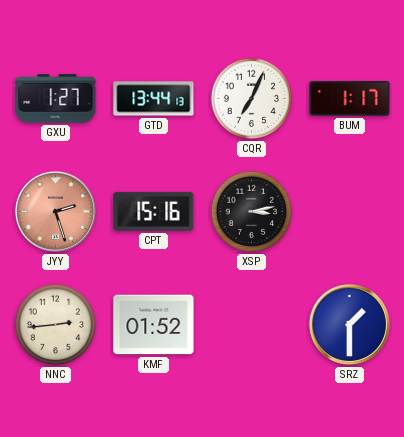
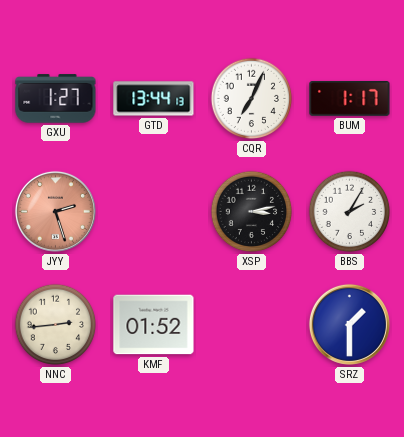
CPT: 15:16 -> none
BBS: none -> 2:05
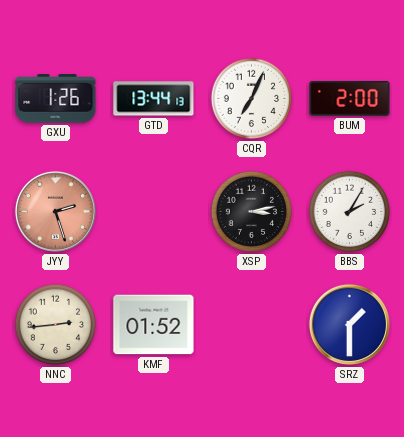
GXU: 1:27 -> 1:26
BUM: 1:17 -> 2:00
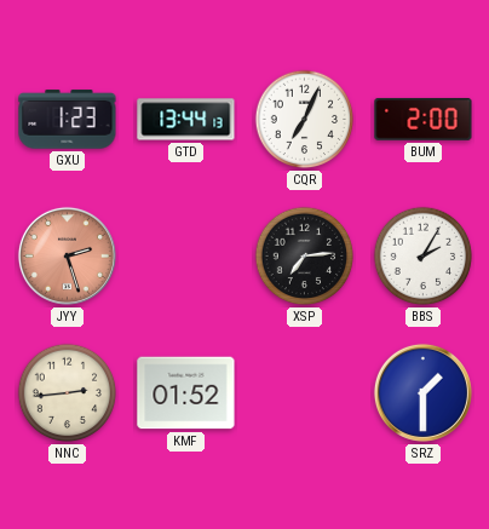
GXU: 1:26 -> 1:23
XSP: 3:13 -> 7:14
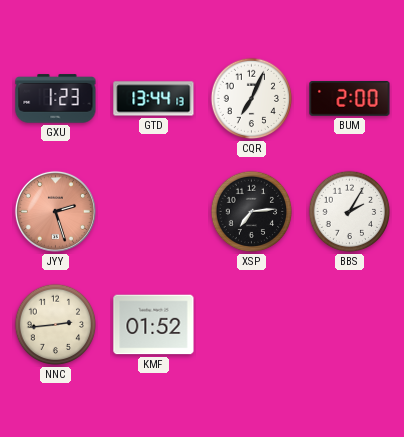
SRZ: 1:30 -> none
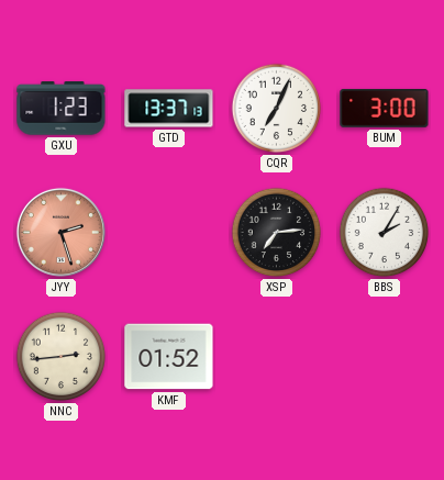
GTD: 13:44 -> 13:37
BUM: 2:00 -> 3:00
